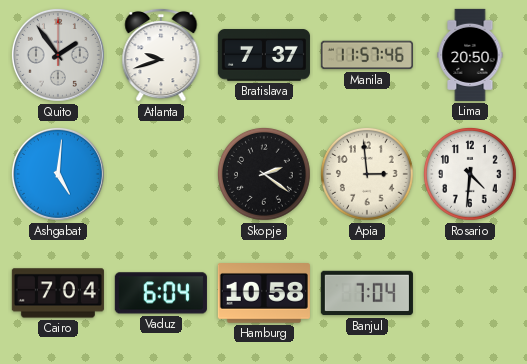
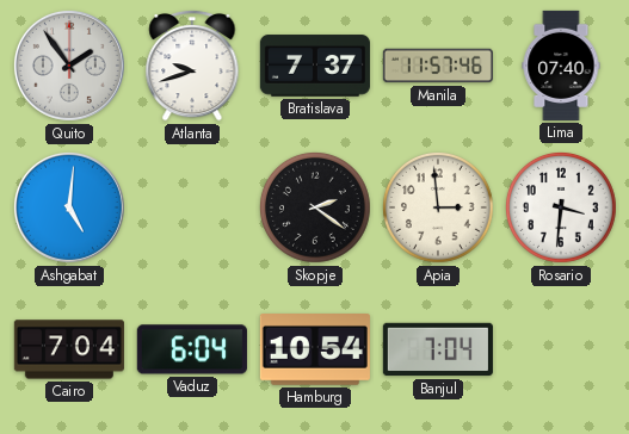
Lima: 20:50 -> 07:40
Rosario: 4:31 -> 3:31
Hamburg: 10:58 -> 10:54
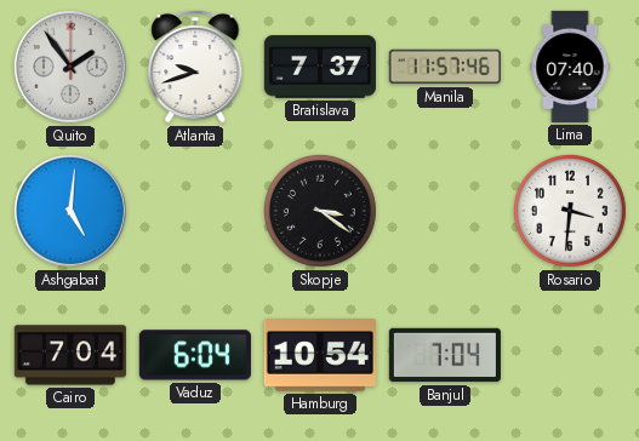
Skopje: 2:21 -> 3:21
Apia: 2:59 -> none
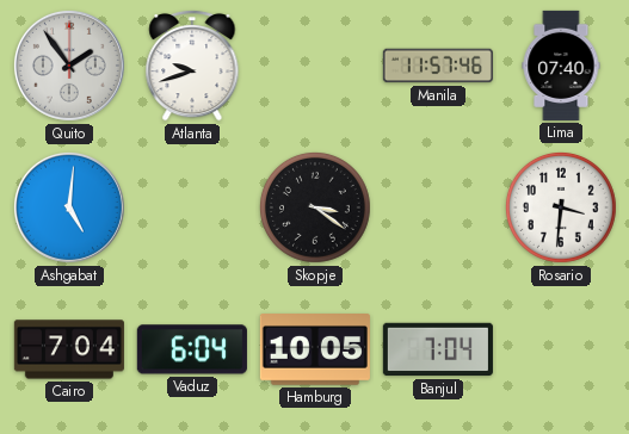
Bratislava: 7:37 -> none
Hamburg: 10:54 -> 10:05
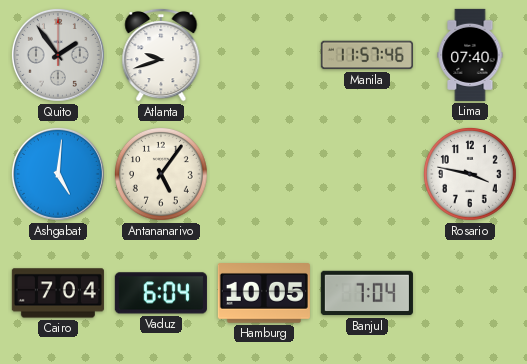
Antananarivo: none -> 5:06
Skopje: 3:21 -> none
Rosario: 3:31 -> 3:47
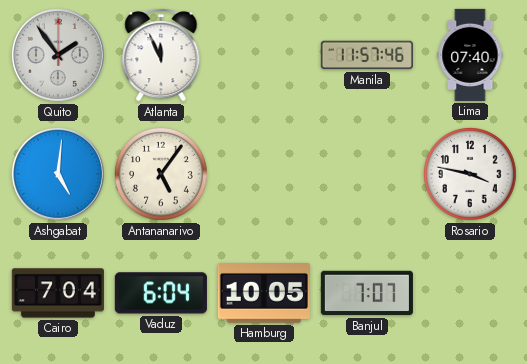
Atlanta: 9:42 -> 11:56
Banjul: 7:04 -> 7:07
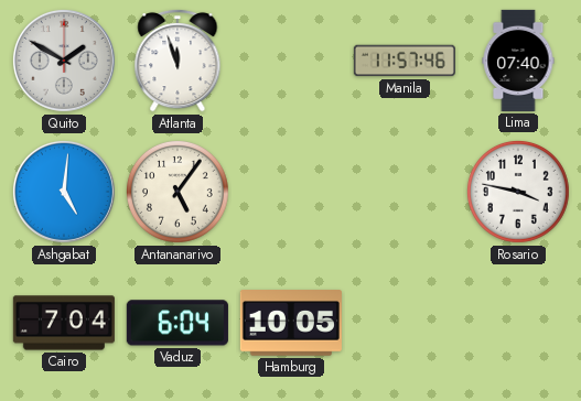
Quito: 1:54 -> 1:50
Atlanta: 11:56 -> 11:57
Banjul: 7:07 -> none
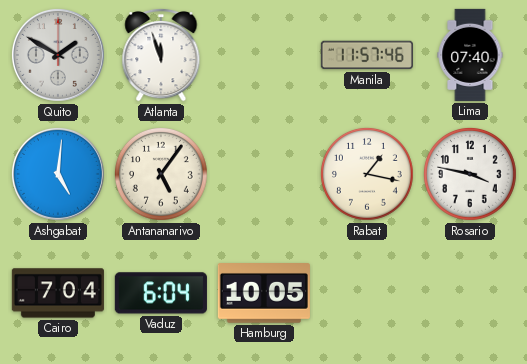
Rabat: none -> 1:17
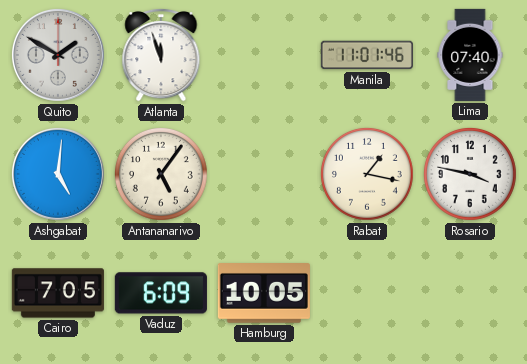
Manila: 11:57 -> 11:01
Cairo: 7:04 -> 7:05
Vaduz: 6:04 -> 6:09
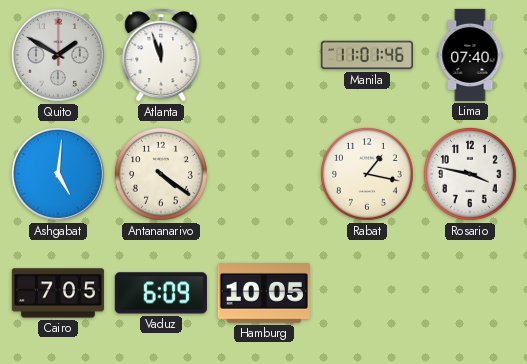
Antananarivo: 5:06 -> 4:21
